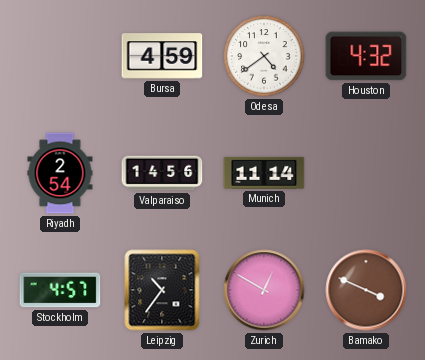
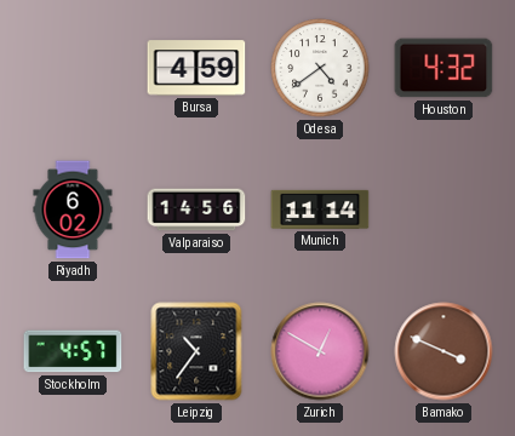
Riyadh: 2:54 -> 6:02
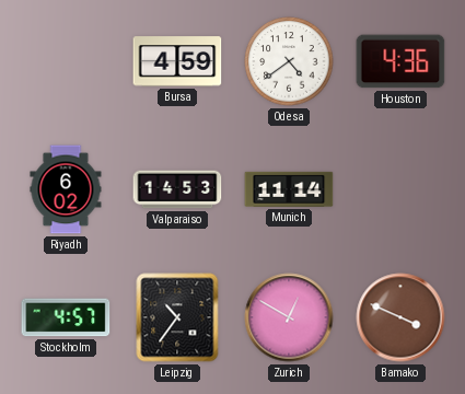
Houston: 4:32 -> 4:36
Valparaiso: 14:56 -> 14:53
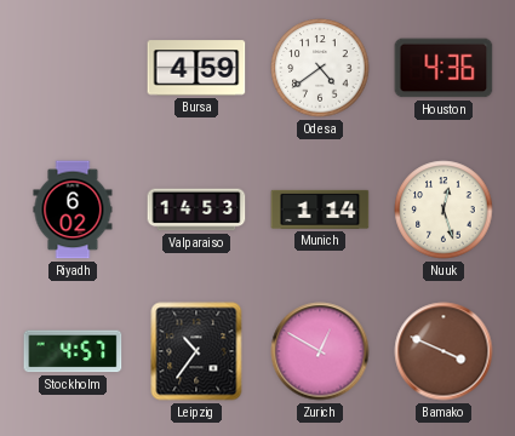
Munich: 11:14 -> 1:14
Nuuk: none -> 12:27
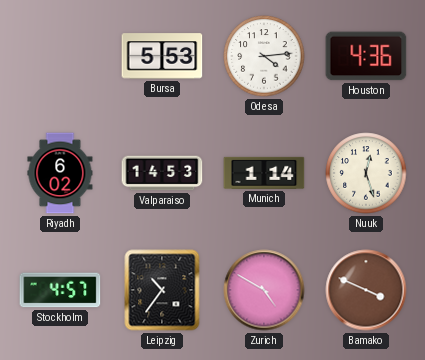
Bursa: 4:59 -> 5:53
Odesa: 4:39 -> 4:14
Zurich: 12:50 -> 4:50
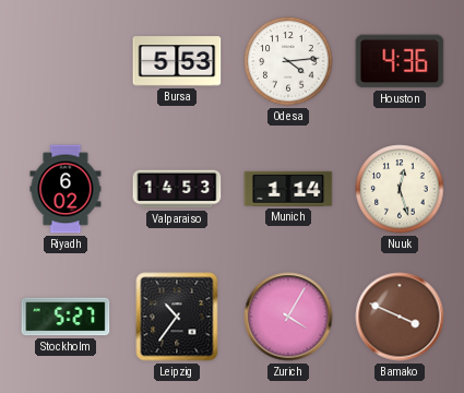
Stockholm: 4:57 -> 5:27
Zurich: 4:50 -> 4:05
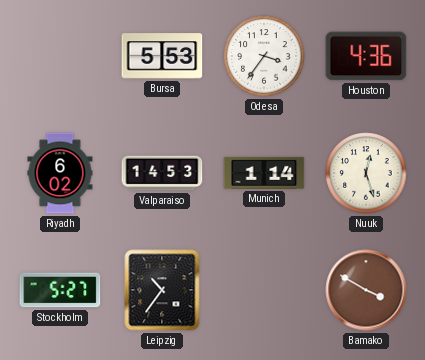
Odesa: 4:14 -> 3:36
Zurich: 4:05 -> none
Bamako: 3:49 -> 3:50
